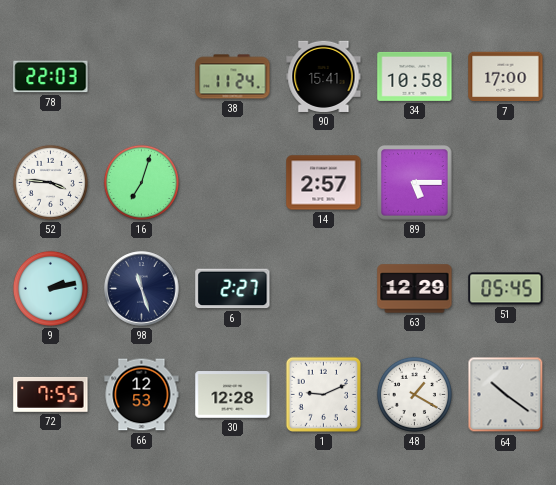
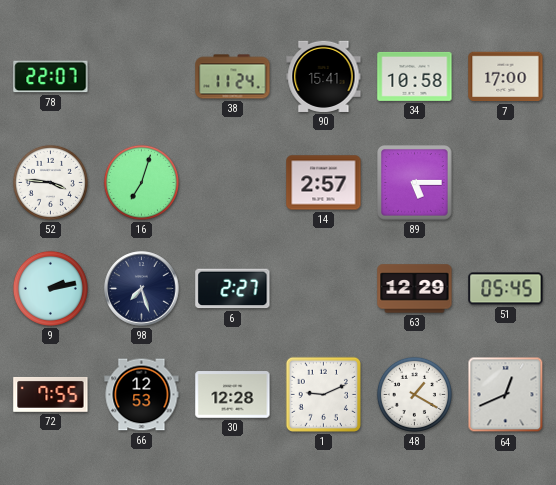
78: 22:03 -> 22:07
98: 11:27 -> 7:27
64: 10:21 -> 12:41
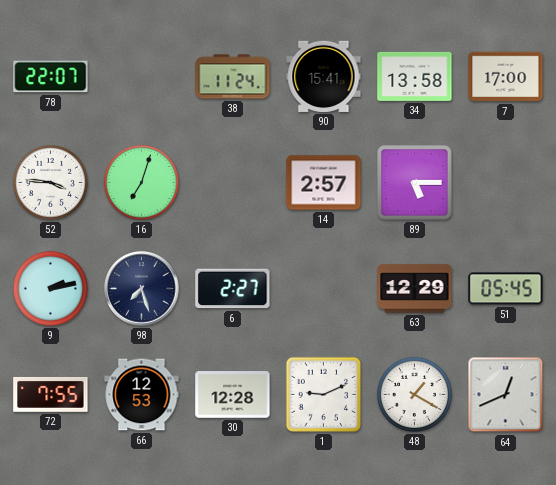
34: 10:58 -> 13:58
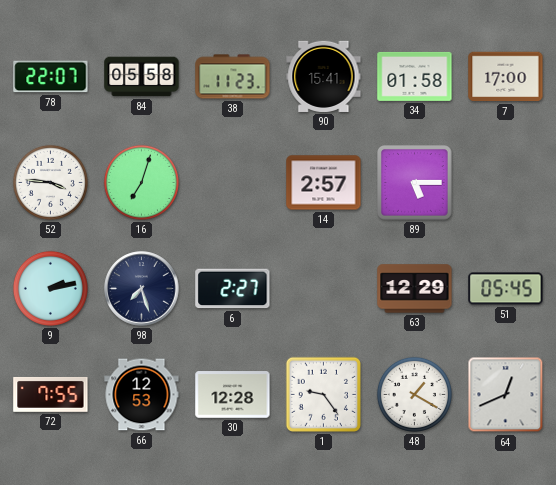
84: none -> 05:58
38: 11:24 -> 11:23
34: 13:58 -> 01:58
1: 9:11 -> 9:24
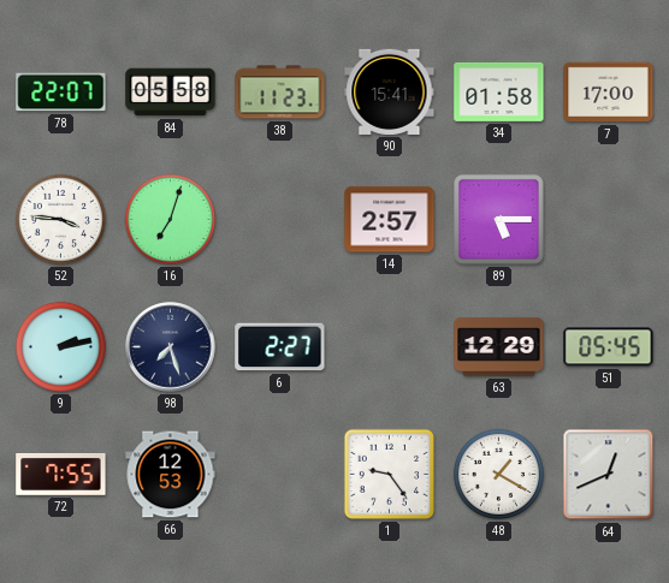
30: 12:28 -> none
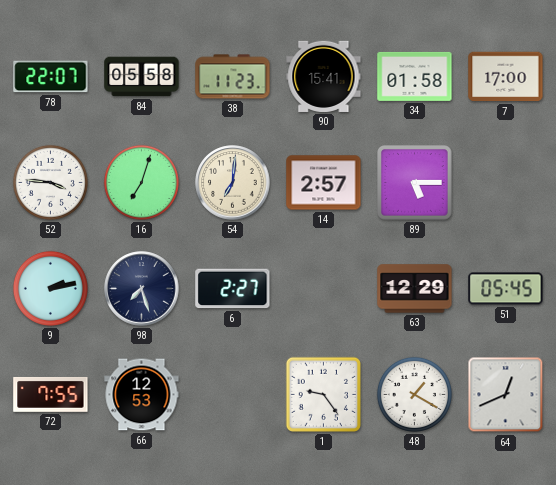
54: none -> 7:01
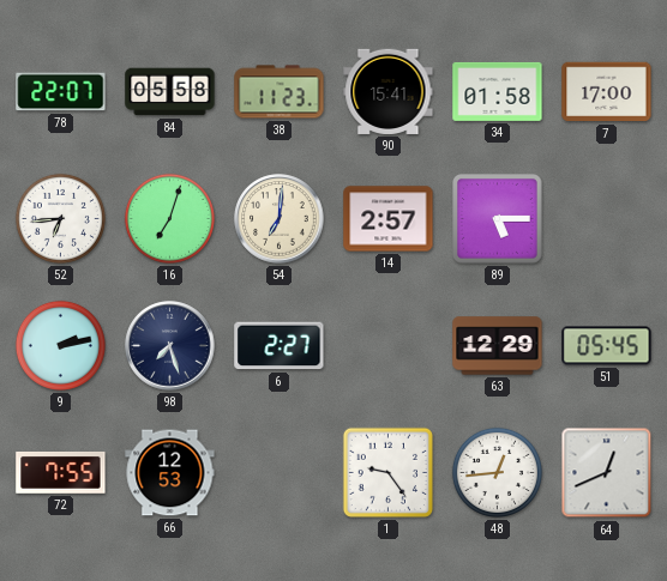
52: 3:46 -> 6:44
48: 1:20 -> 12:44
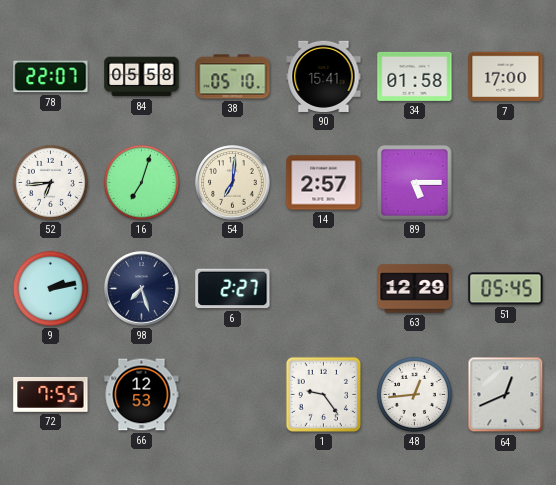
38: 11:23 -> 05:10
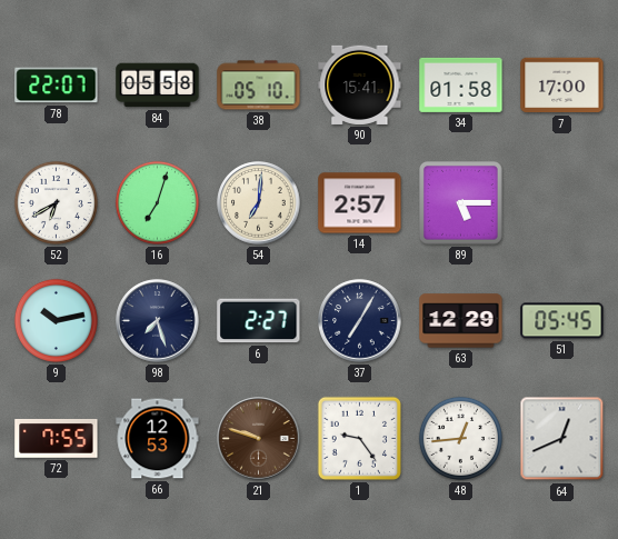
52: 6:44 -> 6:40
9: 2:13 -> 10:13
37: none -> 7:05
21: none -> 9:48
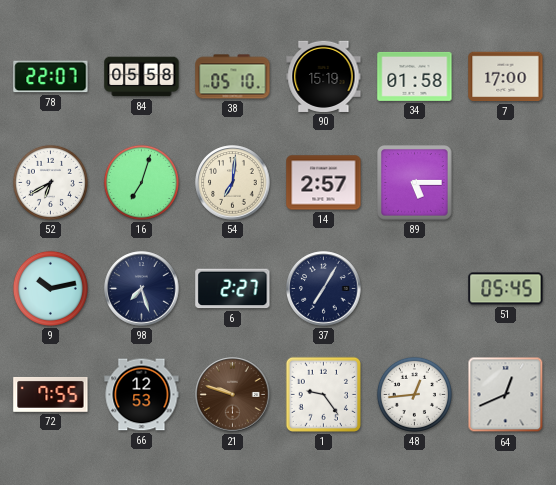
90: 15:41 -> 15:19
63: 12:29 -> none
